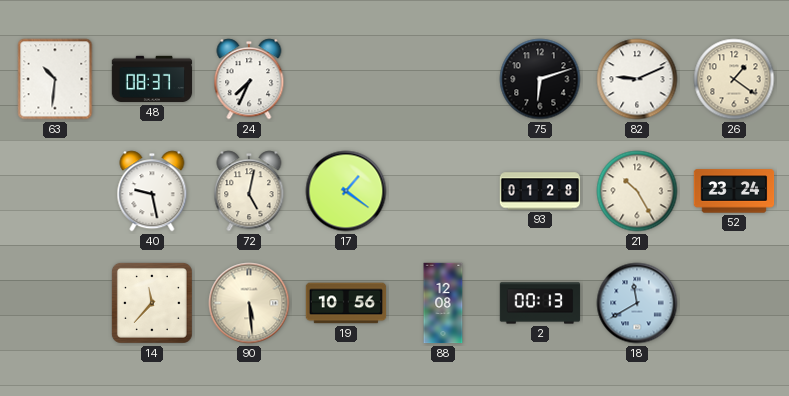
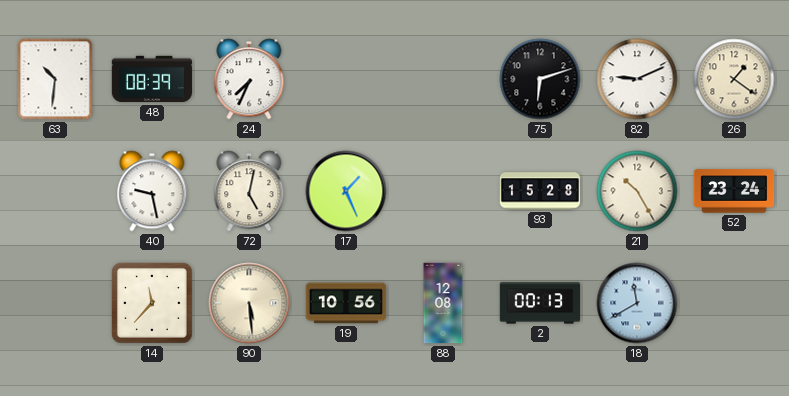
48: 08:37 -> 08:39
17: 1:21 -> 1:26
93: 01:28 -> 15:28
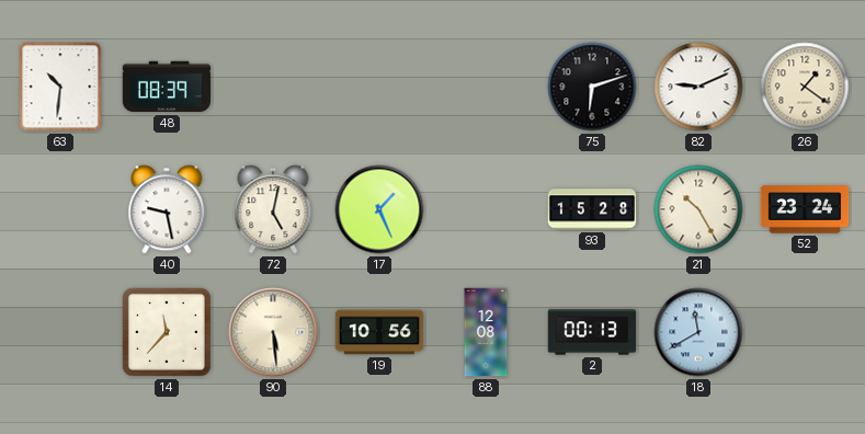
24: 7:34 -> none
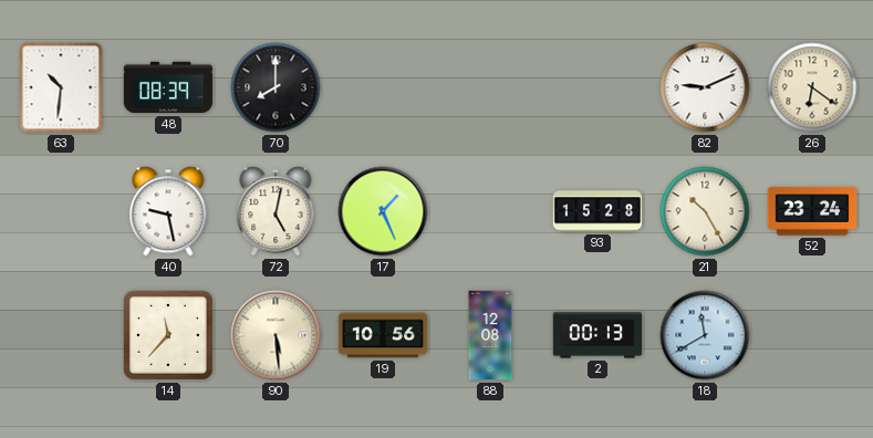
70: none -> 8:00
75: 6:12 -> none
26: 1:21 -> 6:21
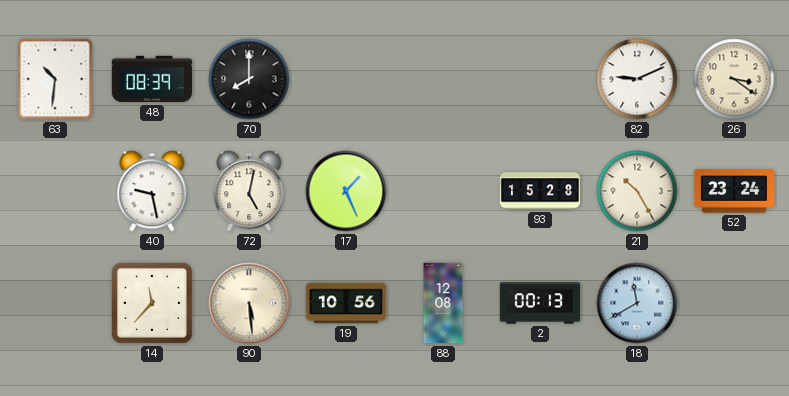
26: 6:21 -> 3:21
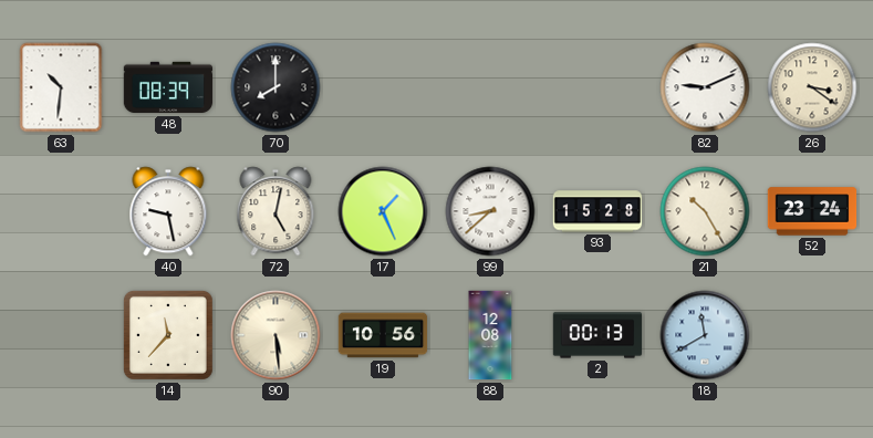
99: none -> 8:38
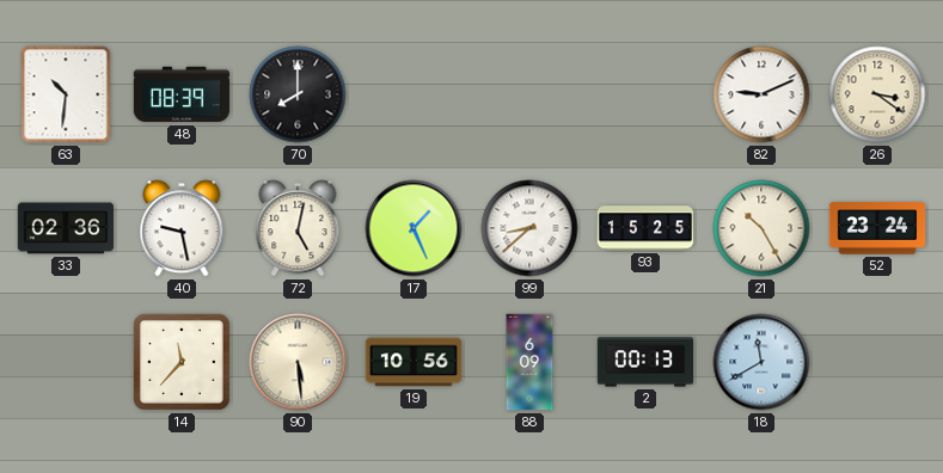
33: none -> 02:36
93: 15:28 -> 15:25
88: 12:08 -> 6:09
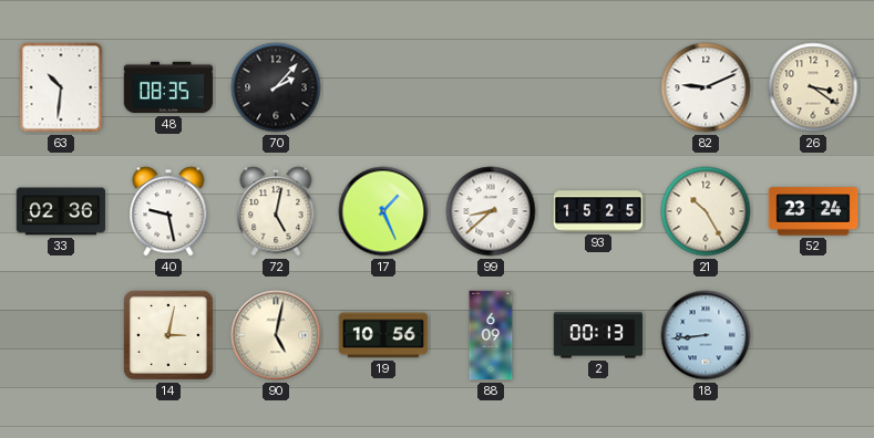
48: 08:39 -> 08:35
70: 8:00 -> 2:07
14: 11:37 -> 3:02
90: 5:29 -> 5:02
18: 11:40 -> 8:44
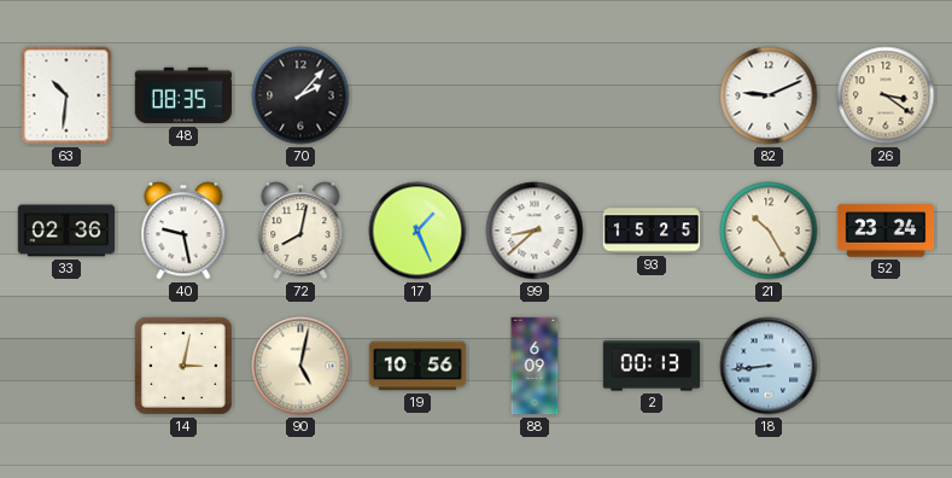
72: 5:02 -> 8:02
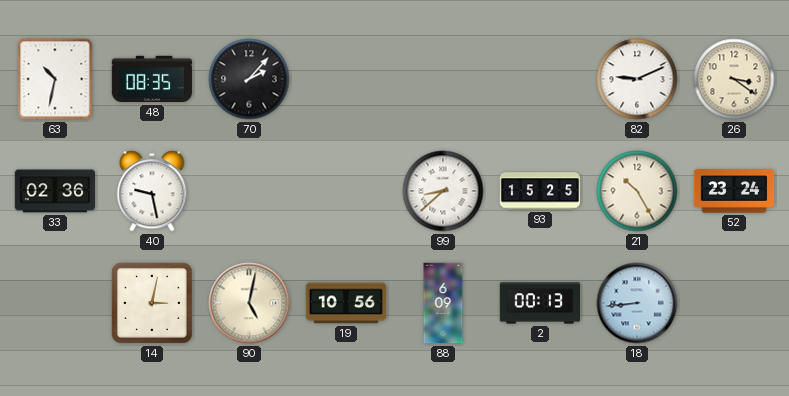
63: 10:31 -> 10:32
72: 8:02 -> none
17: 1:26 -> none
